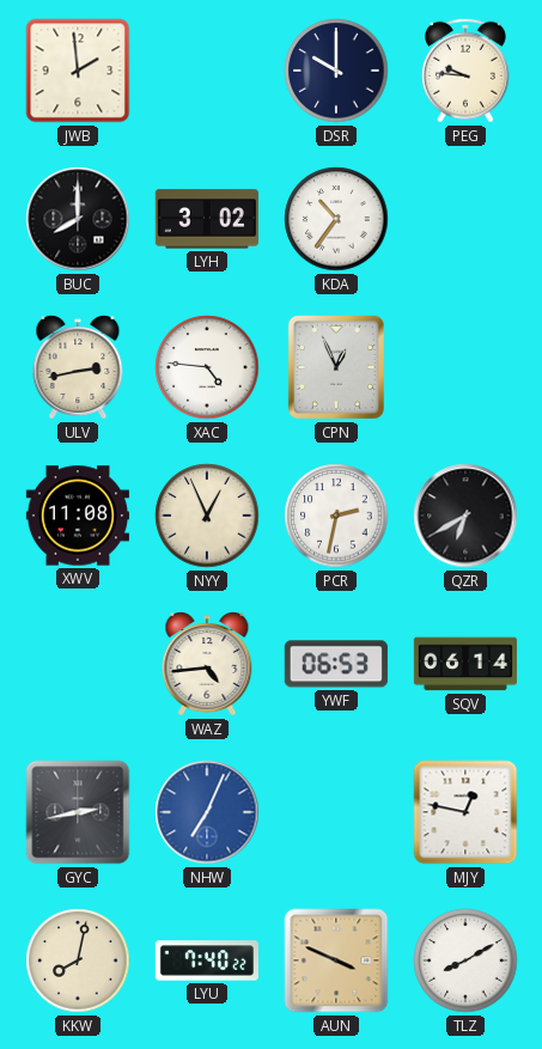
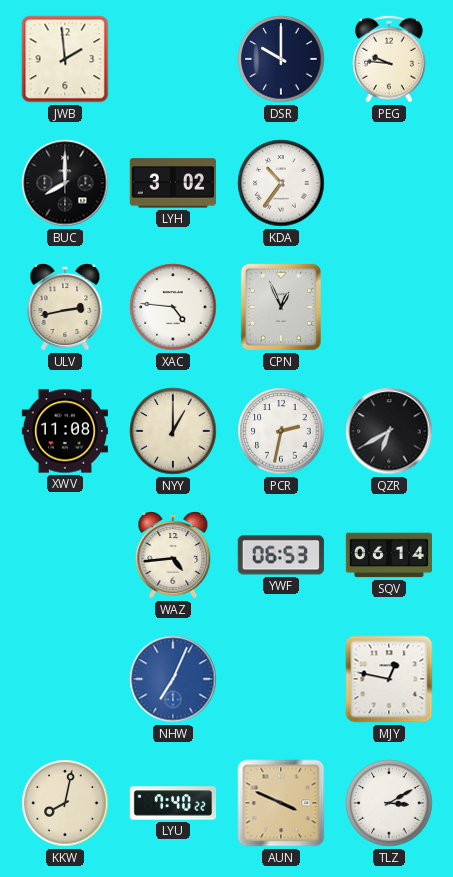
NYY: 12:56 -> 1:00
GYC: 2:43 -> none
TLZ: 8:10 -> 3:10
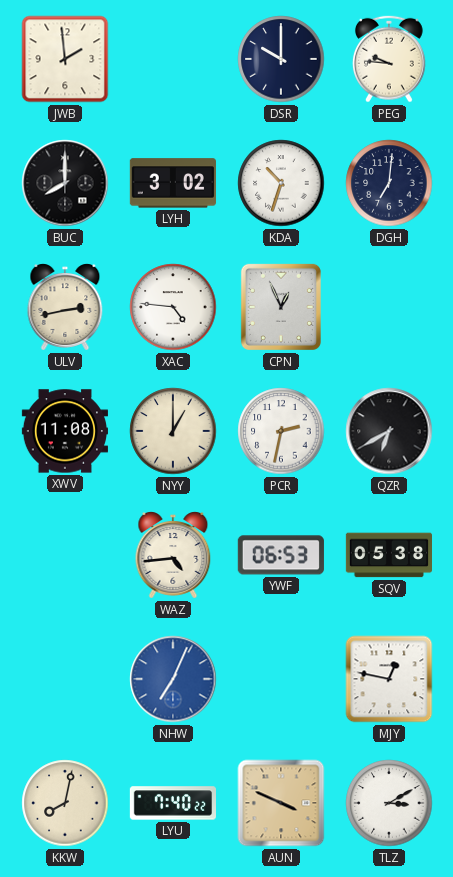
KDA: 10:36 -> 10:33
DGH: none -> 7:01
SQV: 06:14 -> 05:38
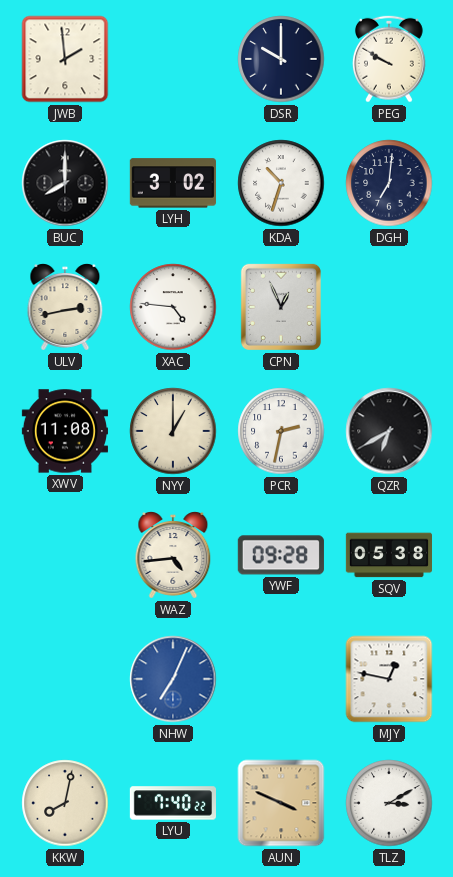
PEG: 9:46 -> 9:50
YWF: 06:53 -> 09:28
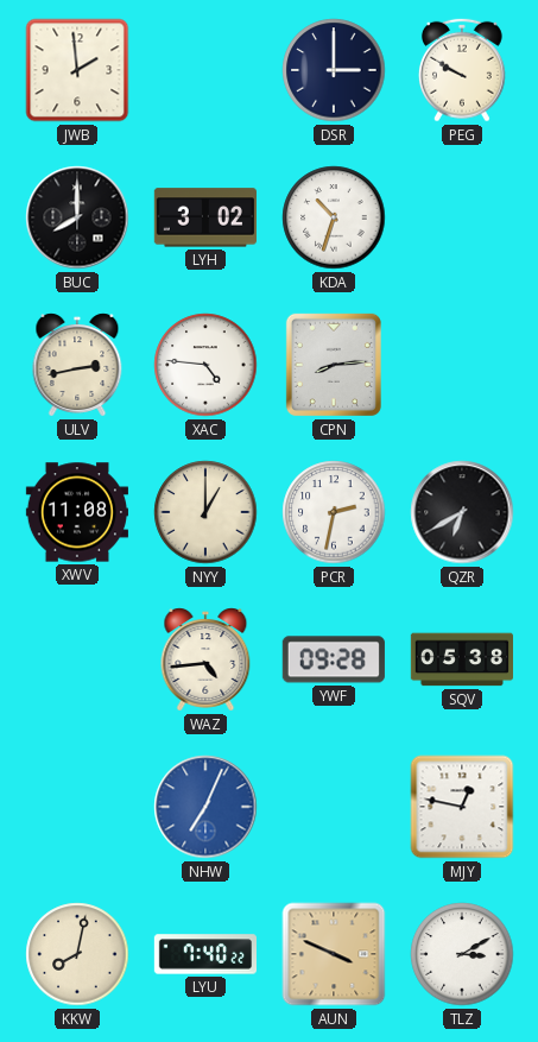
DSR: 10:00 -> 3:00
DGH: 7:01 -> none
CPN: 12:56 -> 8:14
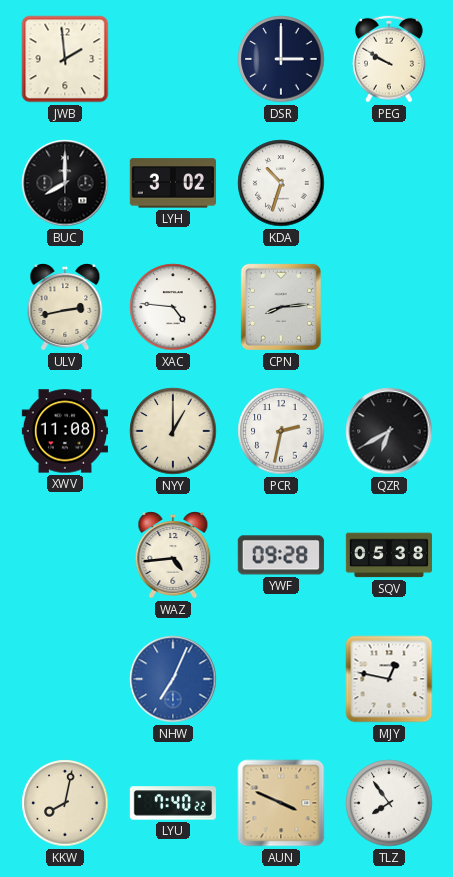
TLZ: 3:10 -> 7:54
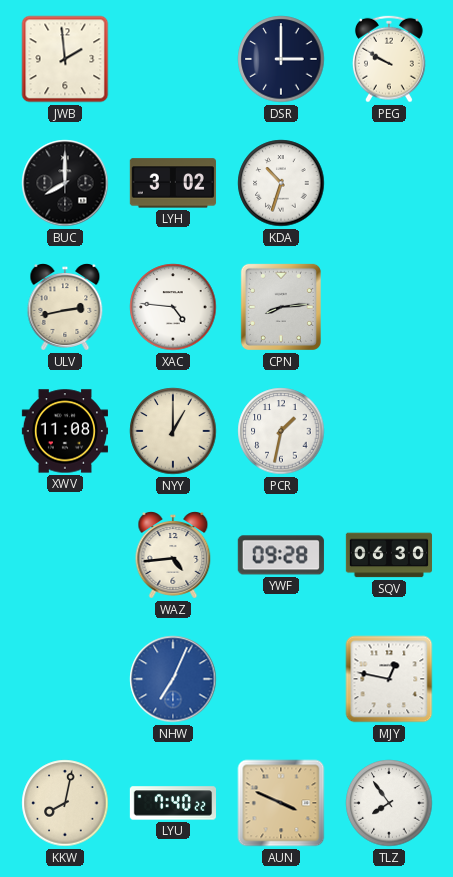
PCR: 2:32 -> 1:32
QZR: 6:40 -> none
SQV: 05:38 -> 06:30
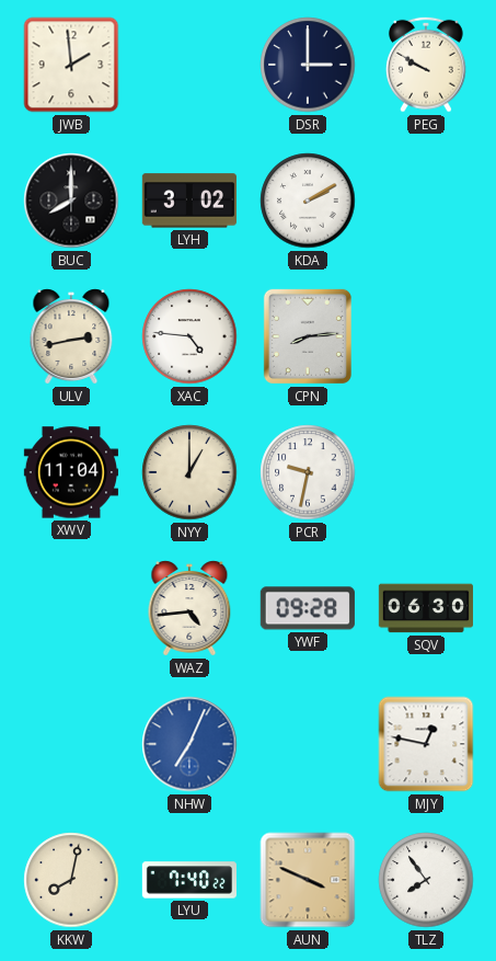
KDA: 10:33 -> 2:10
XWV: 11:08 -> 11:04
PCR: 1:32 -> 9:32
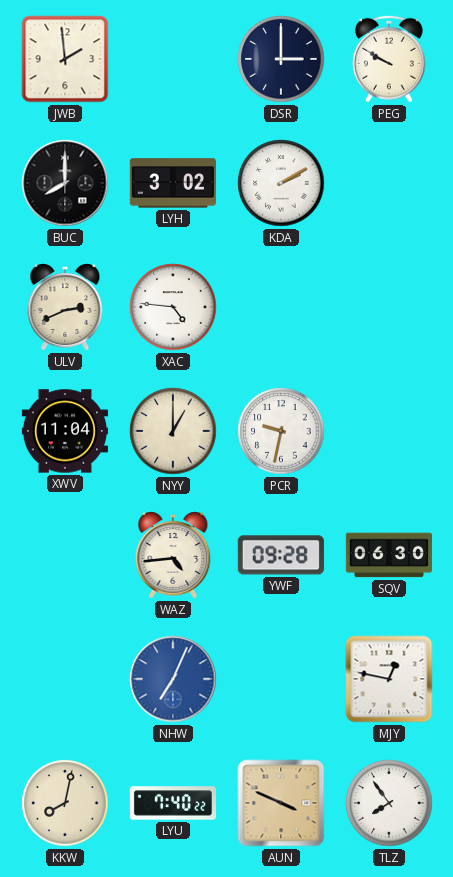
ULV: 2:43 -> 2:41
CPN: 8:14 -> none
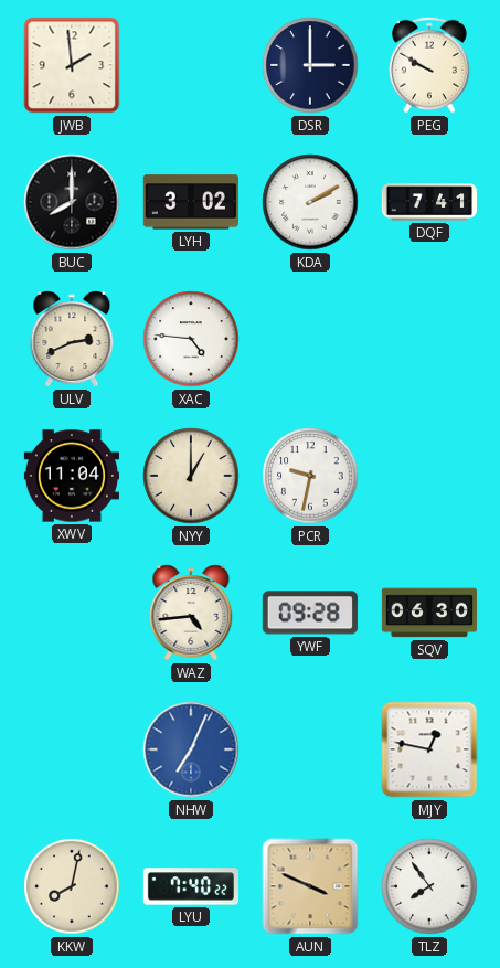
DQF: none -> 7:41
